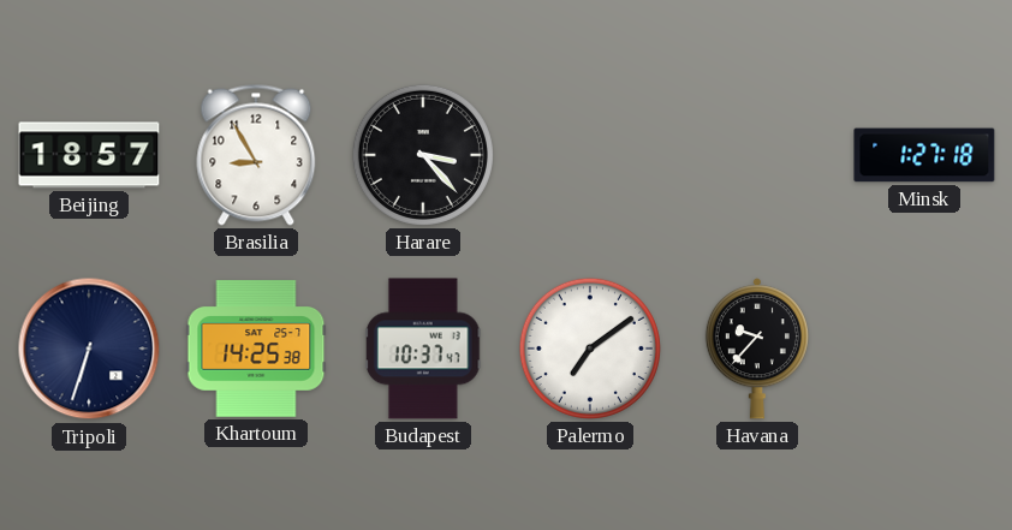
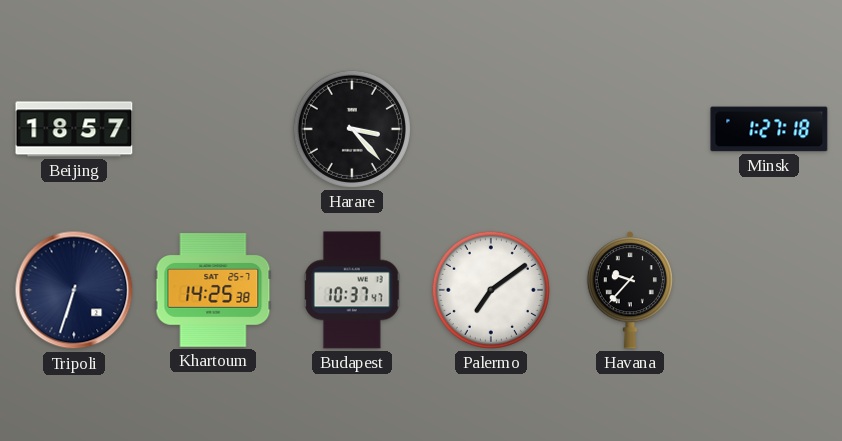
Brasilia: 8:55 -> none
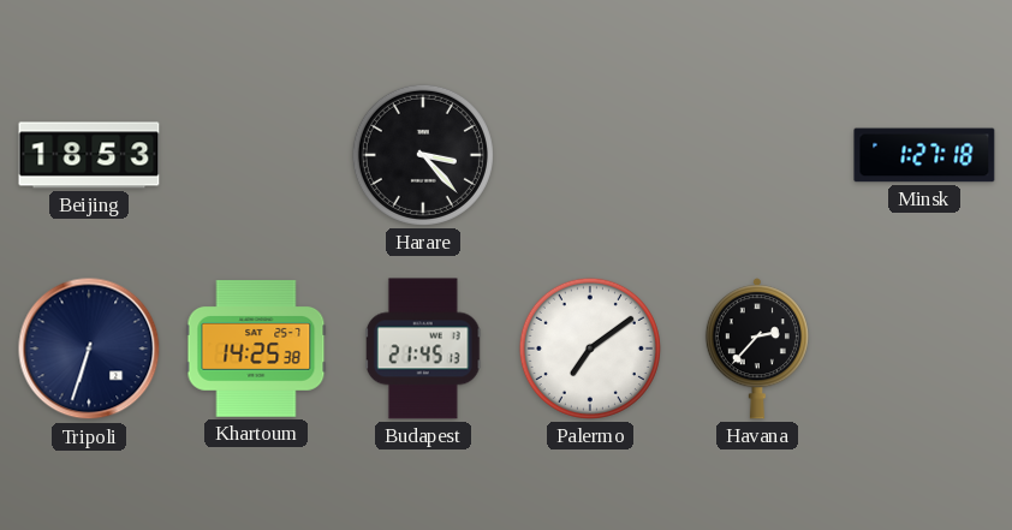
Beijing: 18:57 -> 18:53
Budapest: 10:37 -> 21:45
Havana: 9:37 -> 2:37
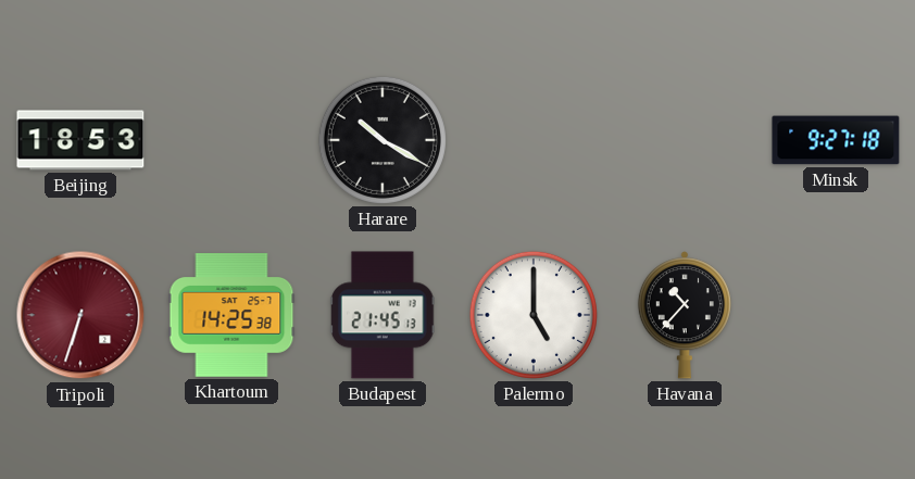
Harare: 3:23 -> 10:20
Minsk: 1:27 -> 9:27
Tripoli dial: navy -> burgundy
Palermo: 7:09 -> 5:00
Havana: 2:37 -> 10:37
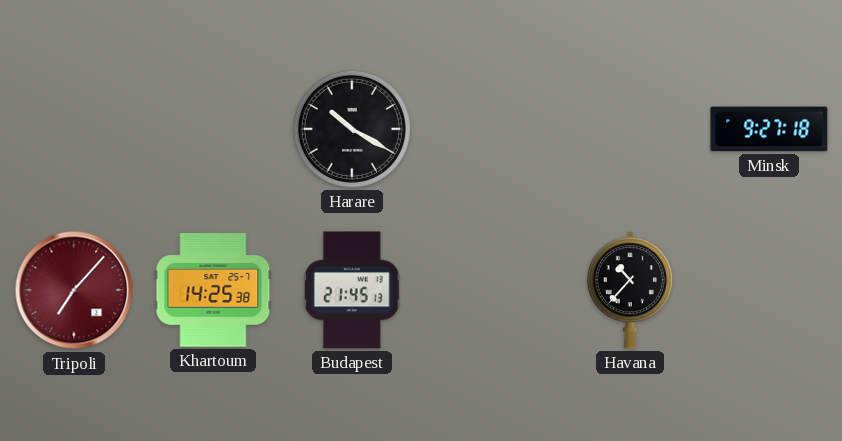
Beijing: 18:53 -> none
Tripoli: 6:33 -> 7:07
Palermo: 5:00 -> none
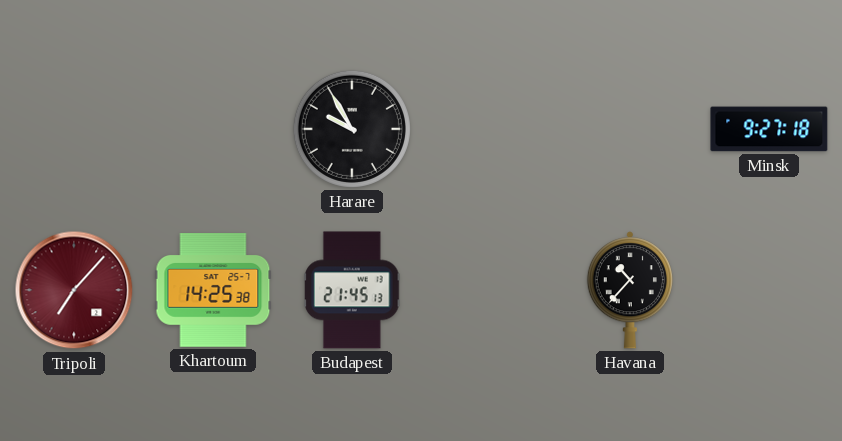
Harare: 10:20 -> 9:55
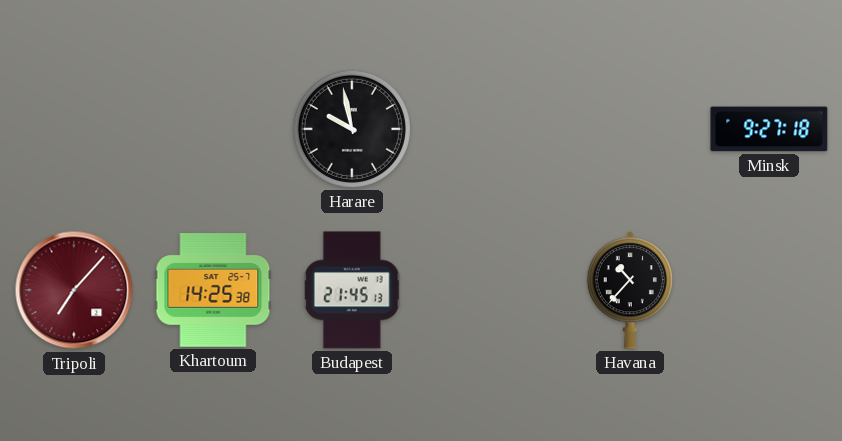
Harare: 9:55 -> 9:58
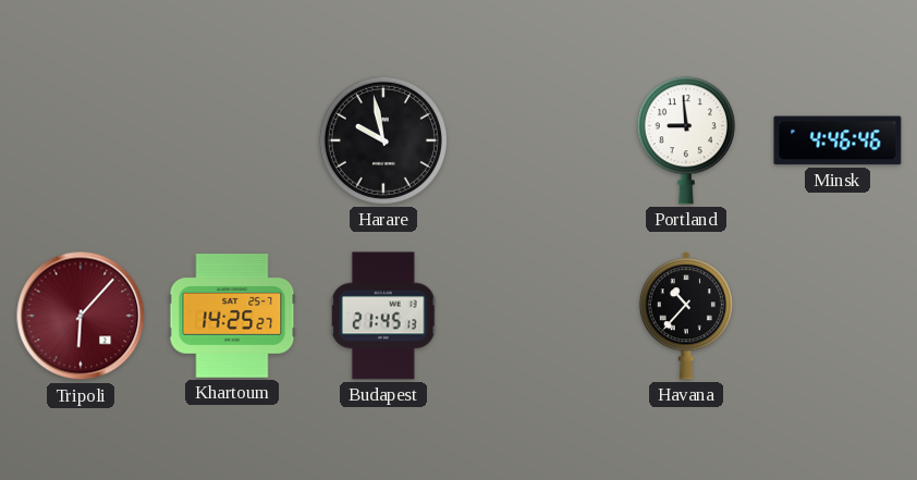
Portland: none -> 8:59
Minsk: 9:27 -> 4:46
Tripoli: 7:07 -> 6:07
Khartoum: 14:25:38 -> 14:25:27
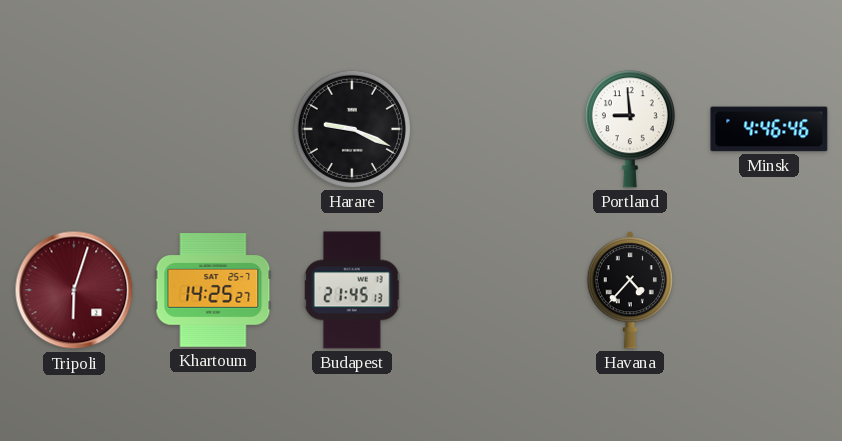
Harare: 9:58 -> 9:19
Tripoli: 6:07 -> 6:03
Havana: 10:37 -> 4:37
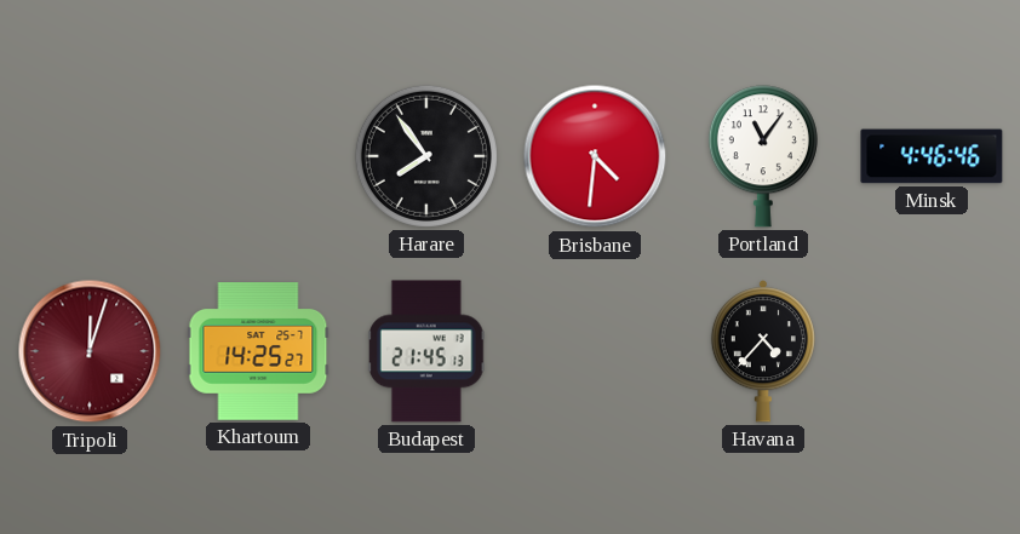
Harare: 9:19 -> 7:54
Brisbane: none -> 4:31
Portland: 8:59 -> 11:06
Tripoli: 6:03 -> 12:03
